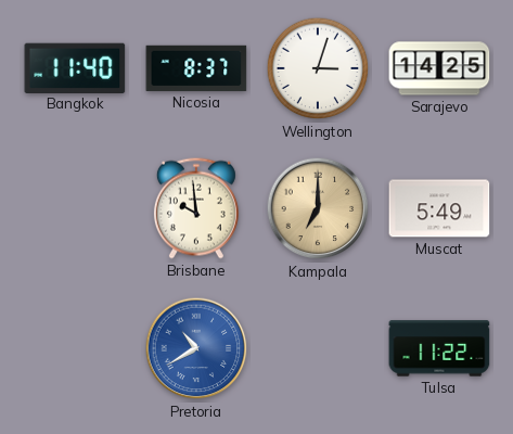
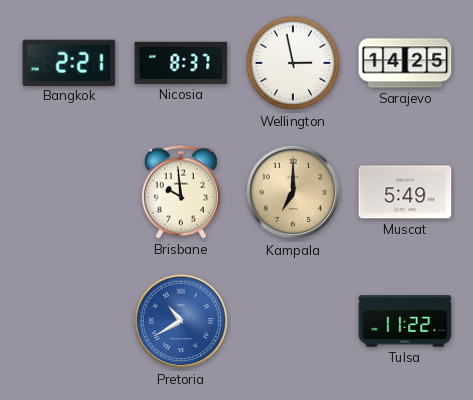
Bangkok: 11:40 -> 2:21
Wellington: 3:03 -> 2:58
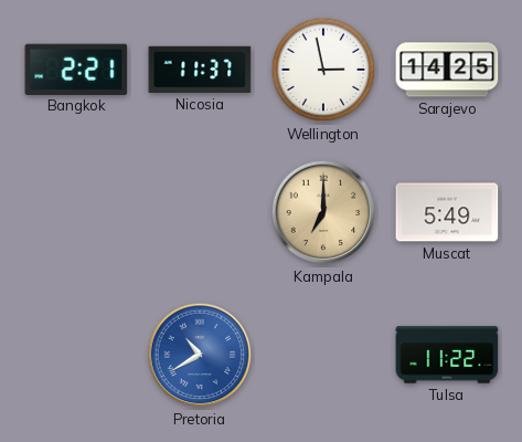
Nicosia: 8:37 -> 11:37
Brisbane: 9:59 -> none
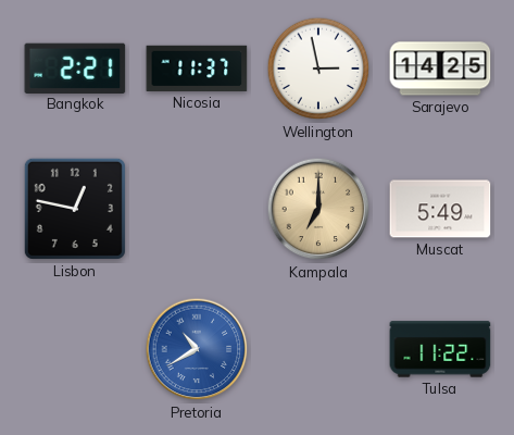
Lisbon: none -> 12:47
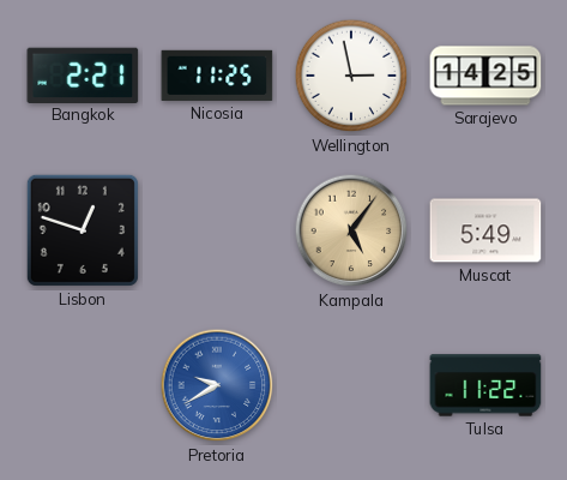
Nicosia: 11:37 -> 11:25
Lisbon: 12:47 -> 12:48
Kampala: 7:00 -> 5:06
Pretoria: 10:40 -> 9:40
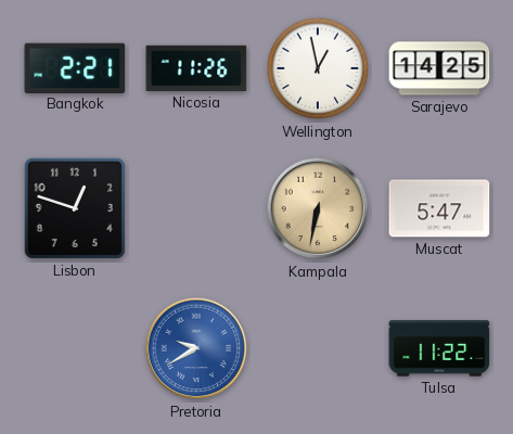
Nicosia: 11:25 -> 11:26
Wellington: 2:58 -> 12:58
Kampala: 5:06 -> 6:32
Muscat: 5:49 -> 5:47
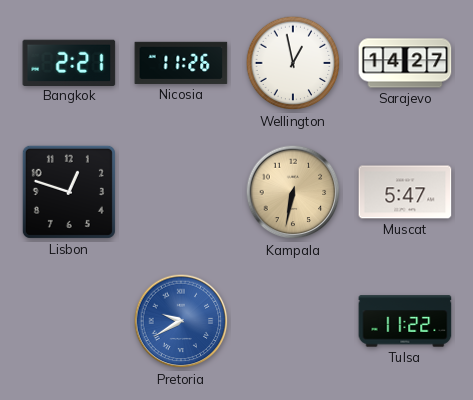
Sarajevo: 14:25 -> 14:27
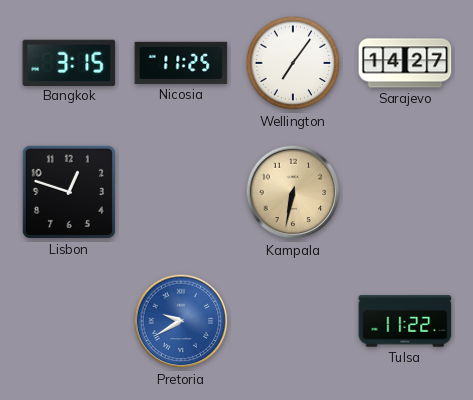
Bangkok: 2:21 -> 3:15
Nicosia: 11:26 -> 11:25
Wellington: 12:58 -> 7:06
Muscat: 5:47 -> none
